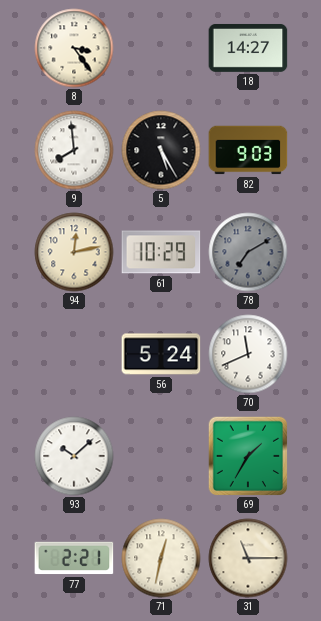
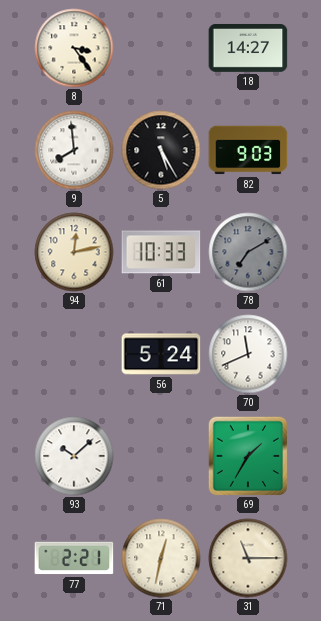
61: 10:29 -> 10:33
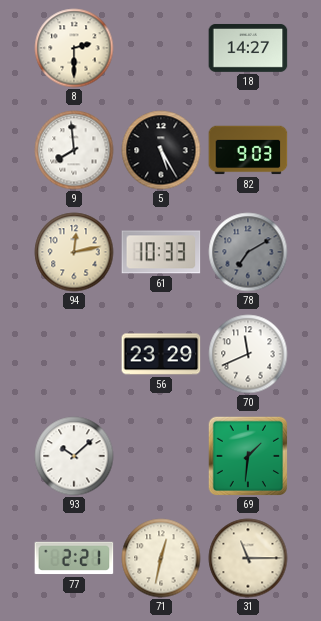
8: 3:24 -> 2:30
56: 5:24 -> 23:29
69: 1:35 -> 1:31
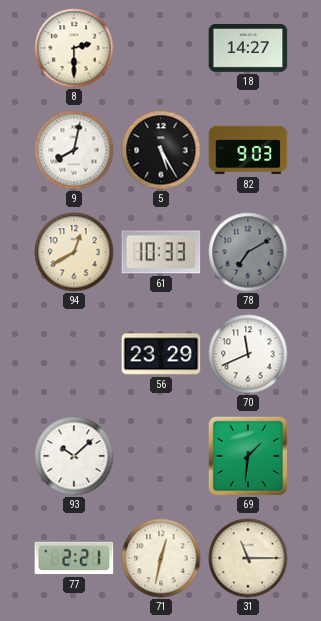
9: 7:59 -> 8:02
94: 12:13 -> 12:40
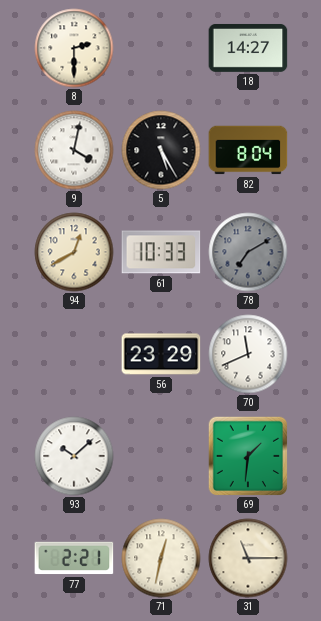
9: 8:02 -> 4:02
82: 9:03 -> 8:04
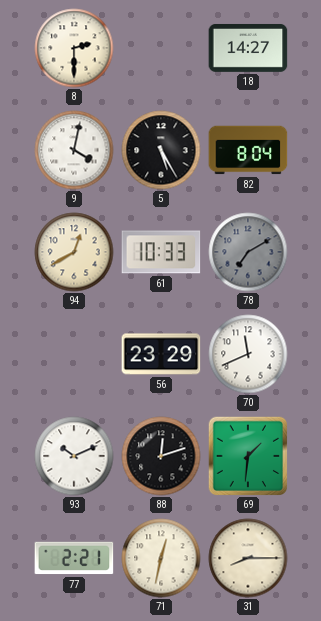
93: 10:08 -> 10:11
88: none -> 12:12
31: 11:15 -> 8:15
